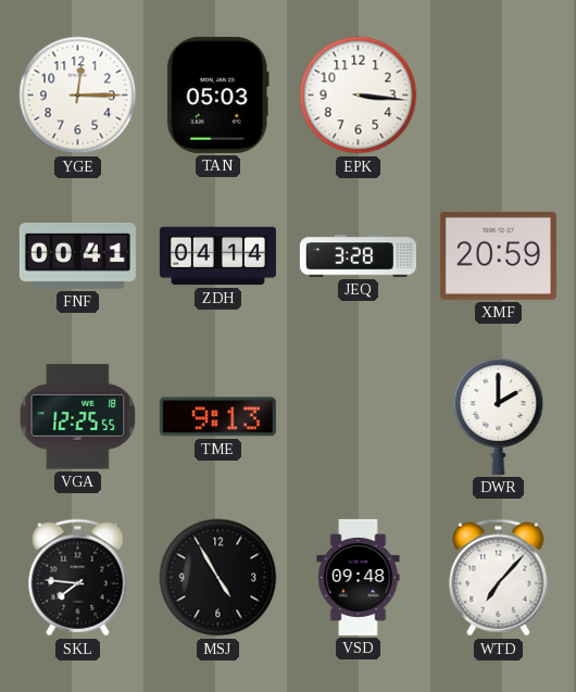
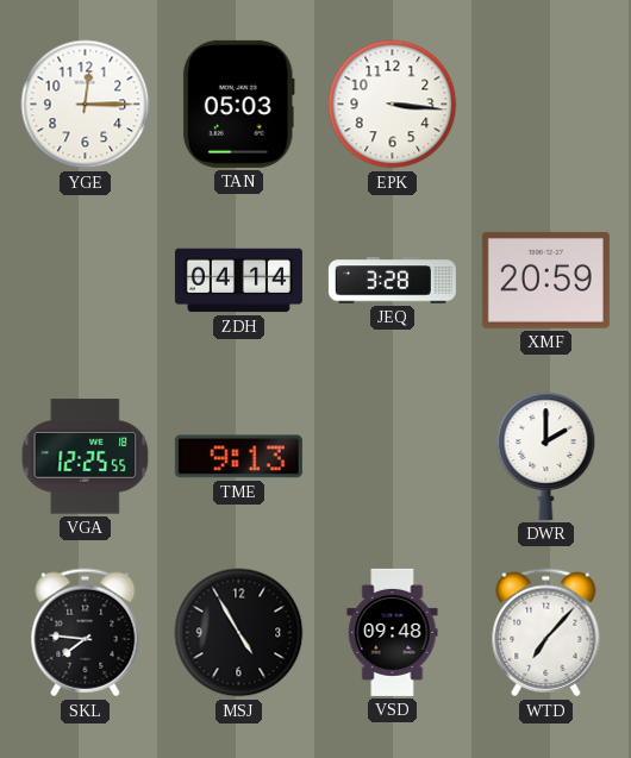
FNF: 00:41 -> none
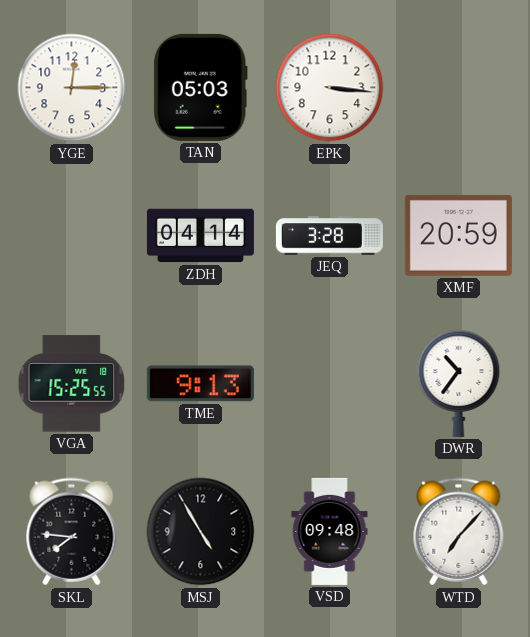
VGA: 12:25 -> 15:25
DWR: 2:00 -> 10:36
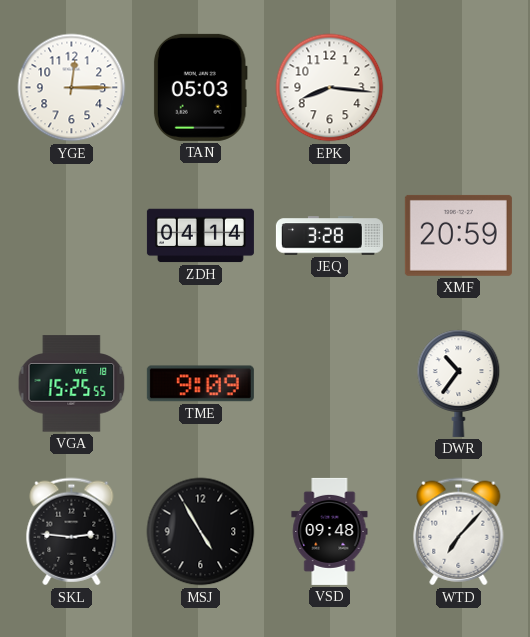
EPK: 3:16 -> 8:16
TME: 9:13 -> 9:09
SKL: 7:46 -> 2:46
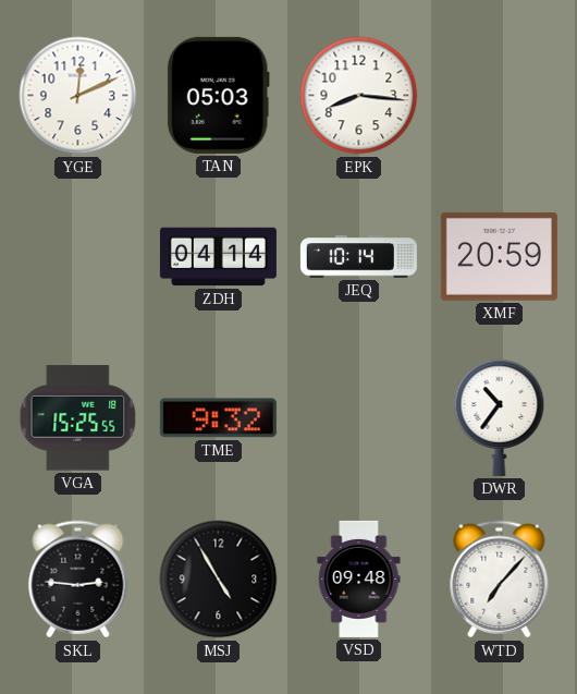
YGE: 12:15 -> 12:11
JEQ: 3:28 -> 10:14
TME: 9:09 -> 9:32
